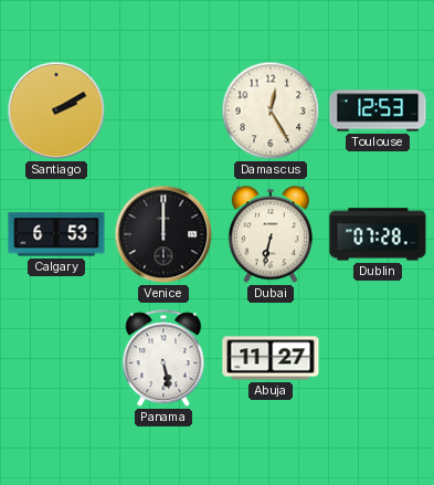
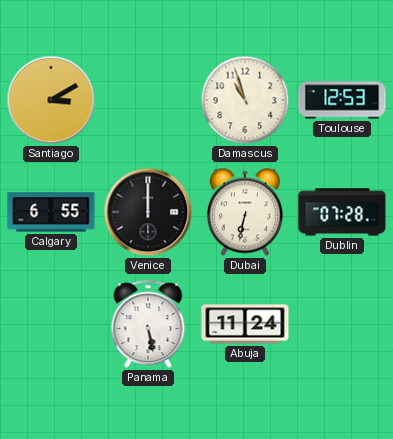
Santiago: 2:10 -> 3:10
Damascus: 12:25 -> 10:57
Calgary: 6:53 -> 6:55
Abuja: 11:27 -> 11:24
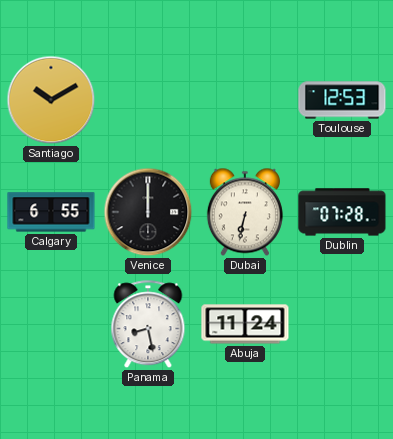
Santiago: 3:10 -> 10:10
Damascus: 10:57 -> none
Panama: 5:28 -> 8:28
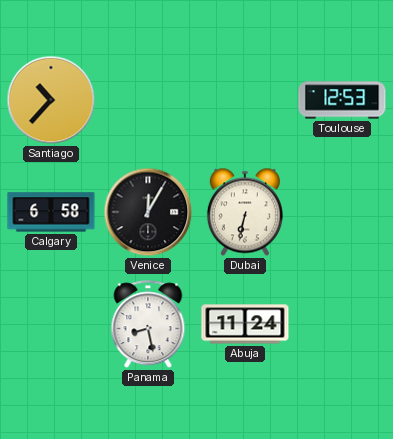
Santiago: 10:10 -> 10:37
Calgary: 6:55 -> 6:58
Venice: 12:00 -> 12:05
Dublin: 07:28 -> none
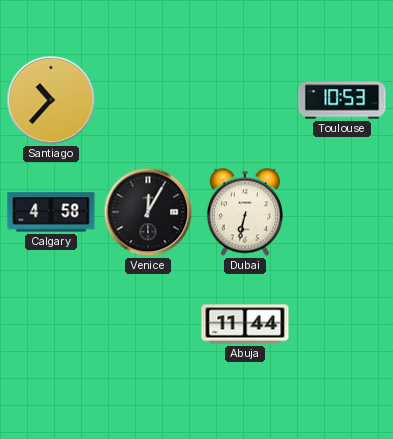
Toulouse: 12:53 -> 10:53
Calgary: 6:58 -> 4:58
Panama: 8:28 -> none
Abuja: 11:24 -> 11:44
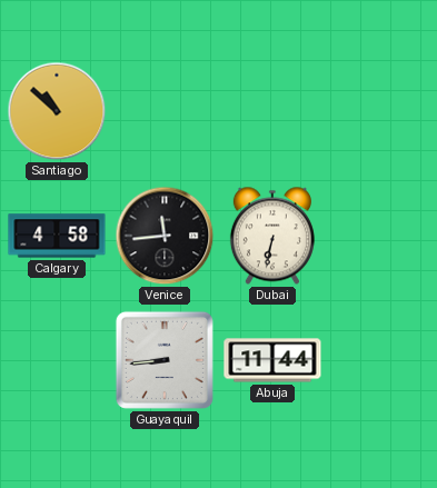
Santiago: 10:37 -> 10:52
Toulouse: 10:53 -> none
Venice: 12:05 -> 11:44
Guayaquil: none -> 8:44
